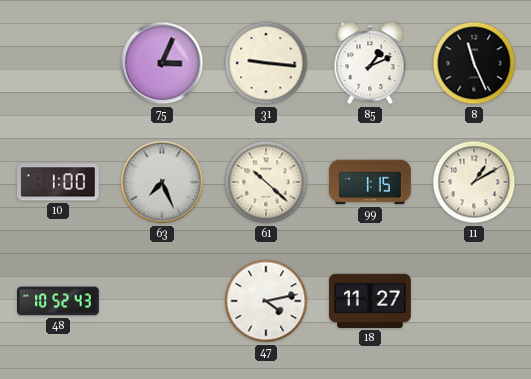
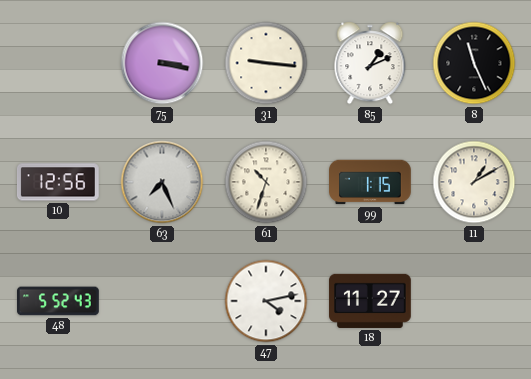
75: 3:04 -> 3:17
10: 1:00 -> 12:56
61: 10:22 -> 10:33
48: 10:52 -> 5:52
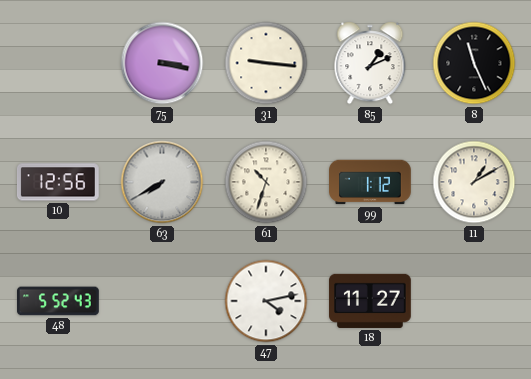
63: 7:26 -> 7:40
99: 1:15 -> 1:12
